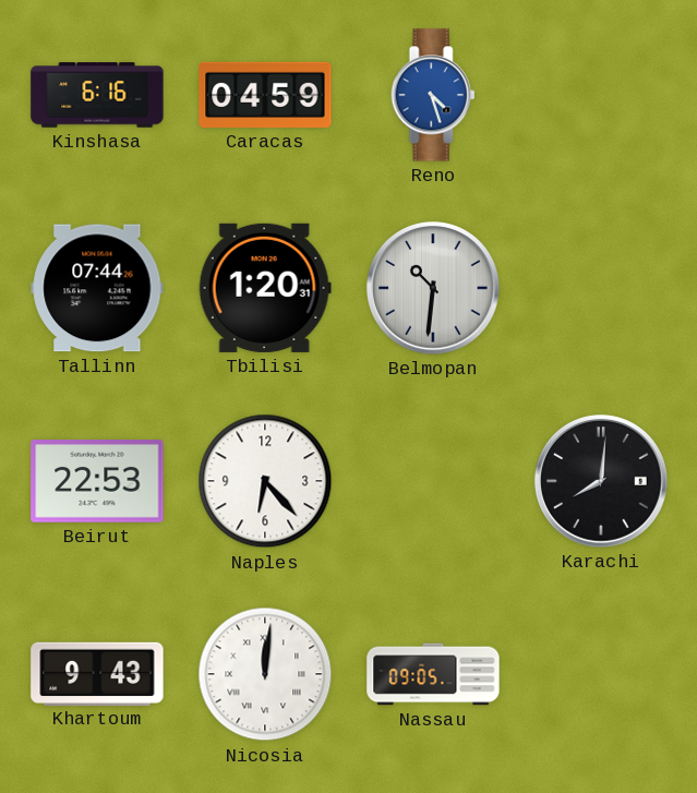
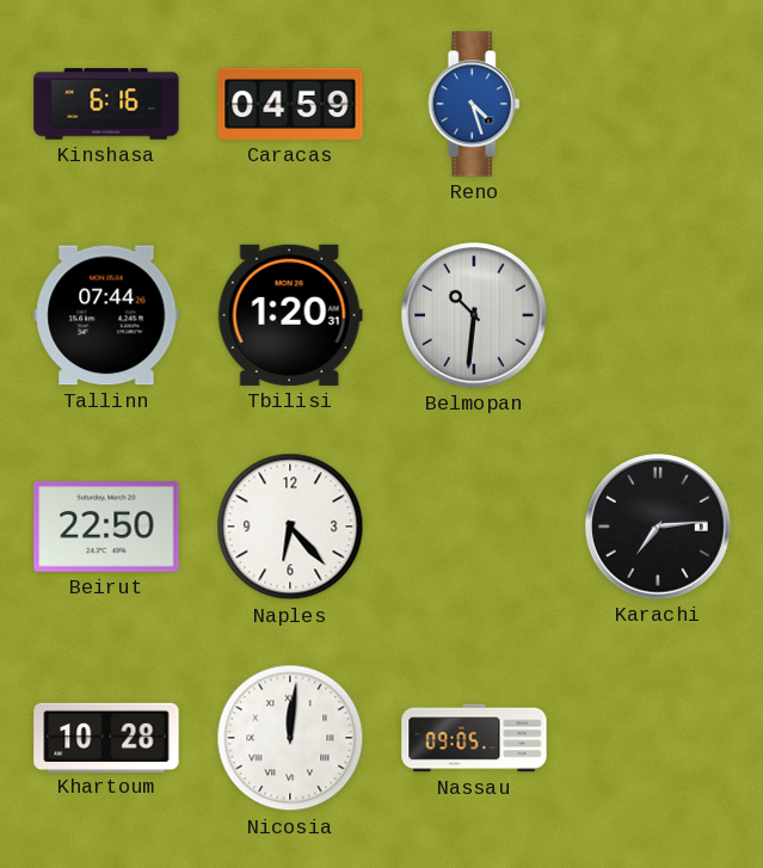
Beirut: 22:53 -> 22:50
Karachi: 8:01 -> 7:14
Khartoum: 9:43 -> 10:28
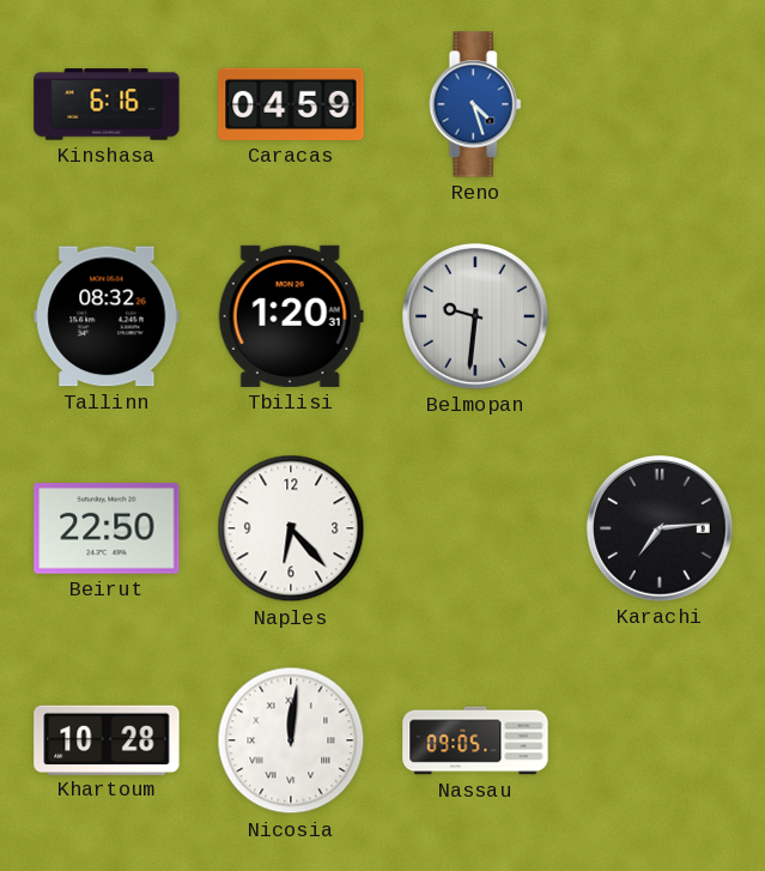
Tallinn: 07:44 -> 08:32
Belmopan: 10:31 -> 9:31
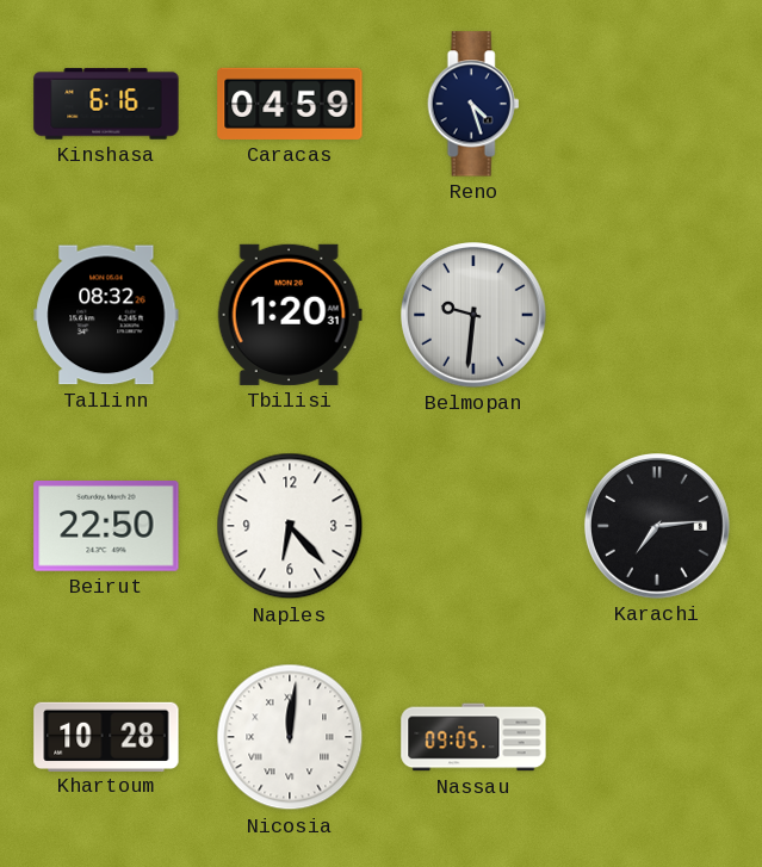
Reno dial: blue -> navy
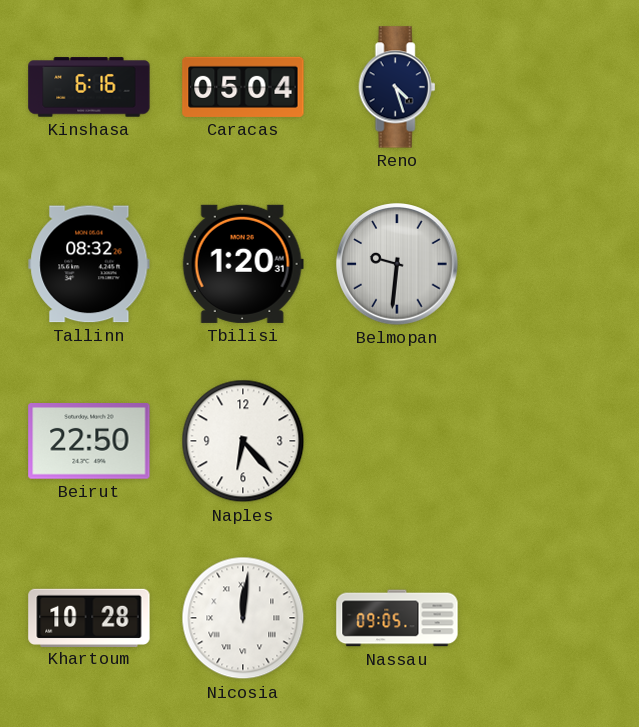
Caracas: 04:59 -> 05:04
Karachi: 7:14 -> none
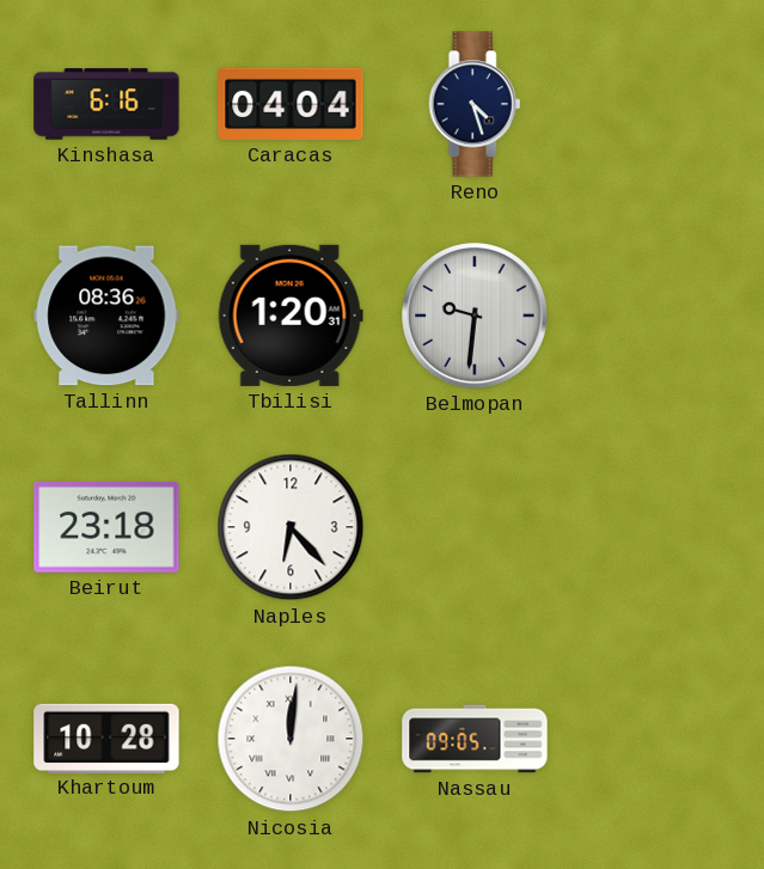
Caracas: 05:04 -> 04:04
Tallinn: 08:32 -> 08:36
Beirut: 22:50 -> 23:18
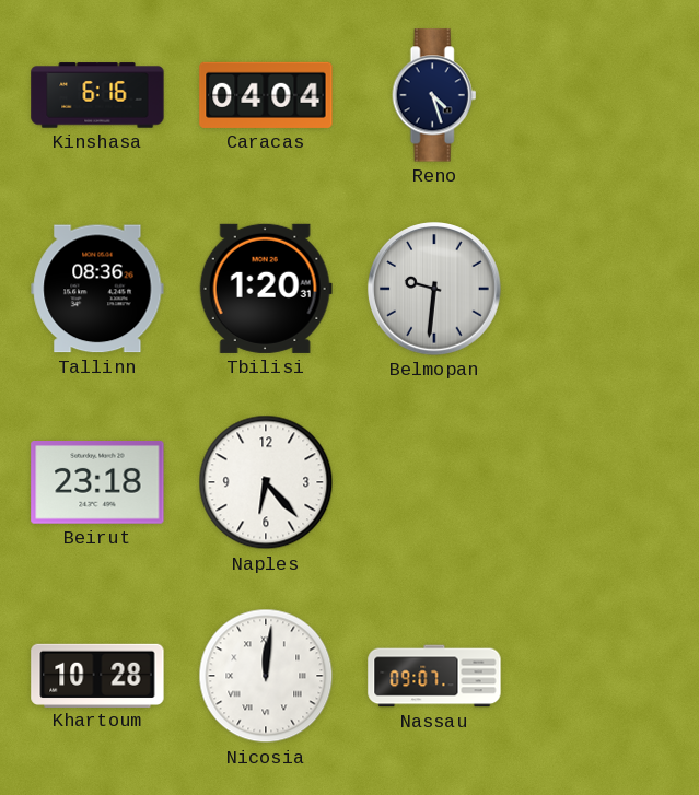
Nassau: 09:05 -> 09:07
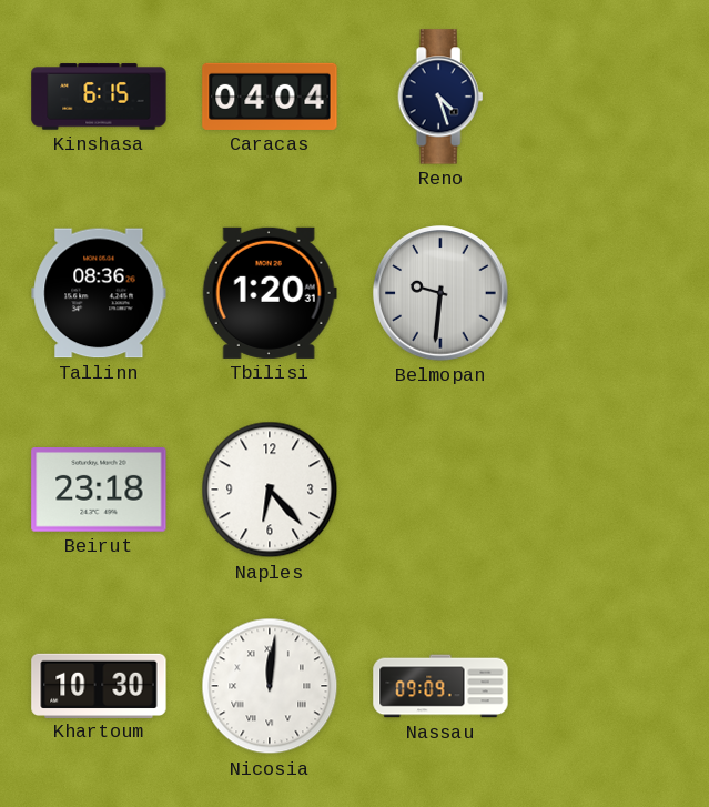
Kinshasa: 6:16 -> 6:15
Khartoum: 10:28 -> 10:30
Nassau: 09:07 -> 09:09
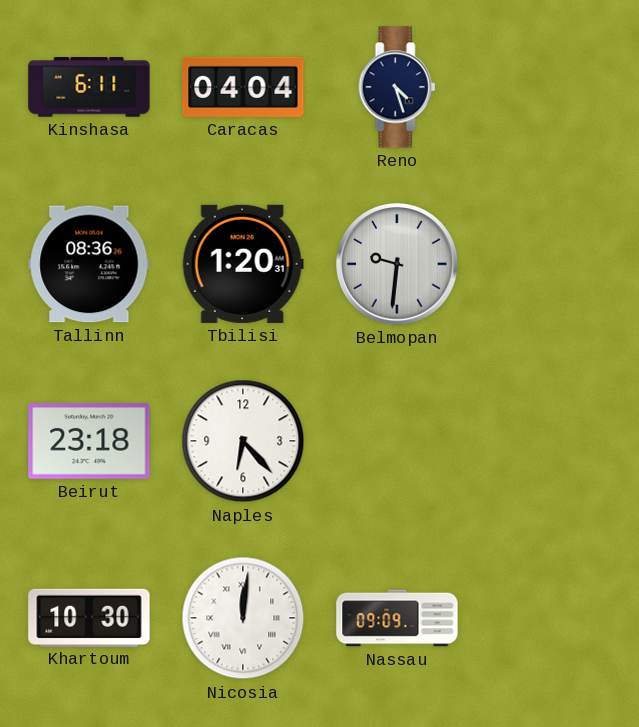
Kinshasa: 6:15 -> 6:11
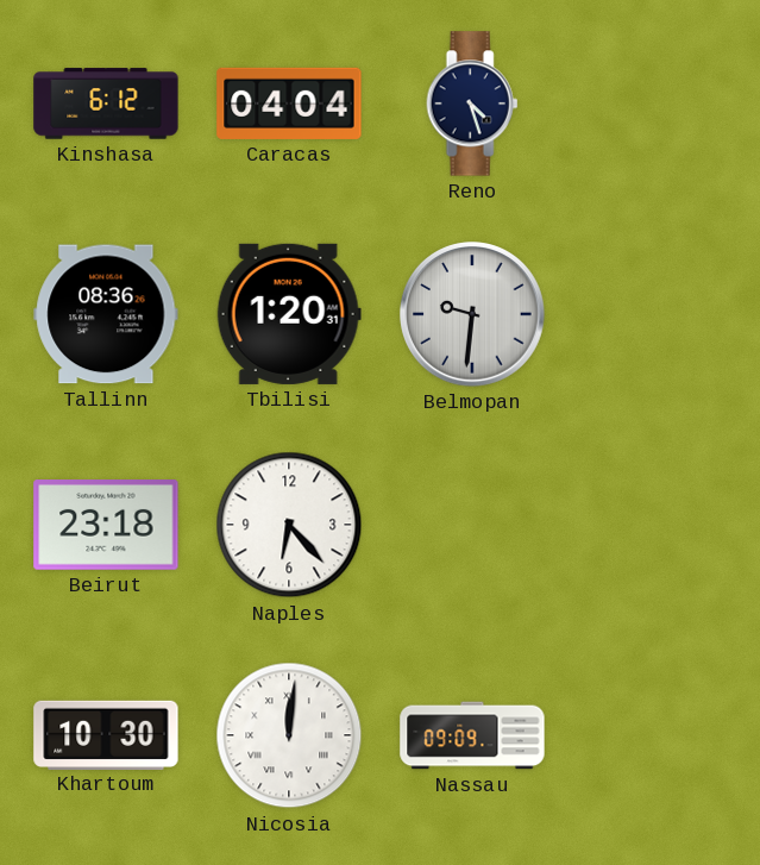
Kinshasa: 6:11 -> 6:12
